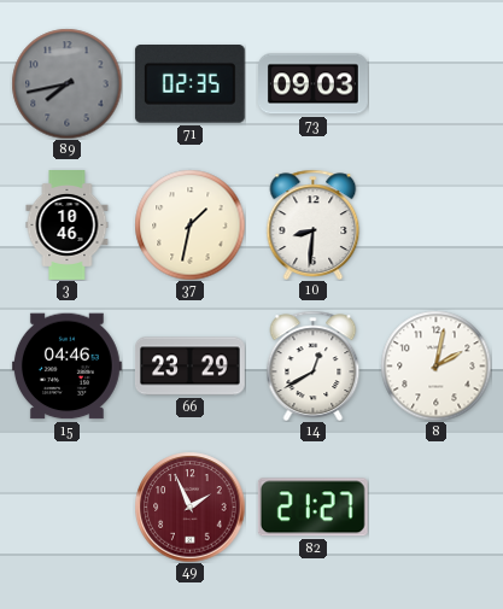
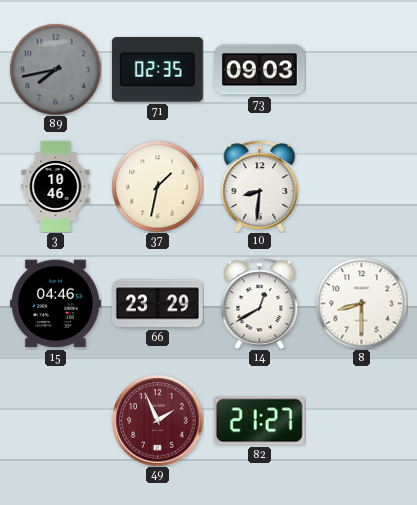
8: 2:02 -> 8:30
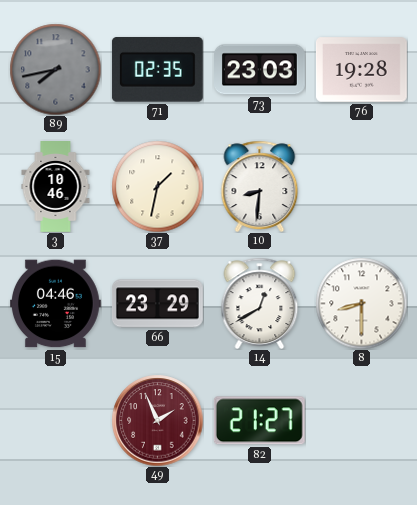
73: 09:03 -> 23:03
76: none -> 19:28
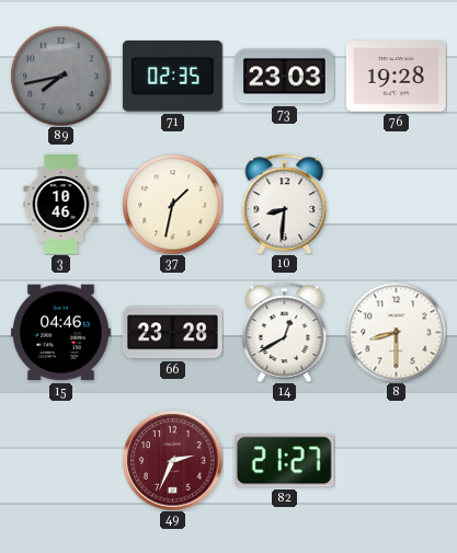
66: 23:29 -> 23:28
49: 1:56 -> 2:34
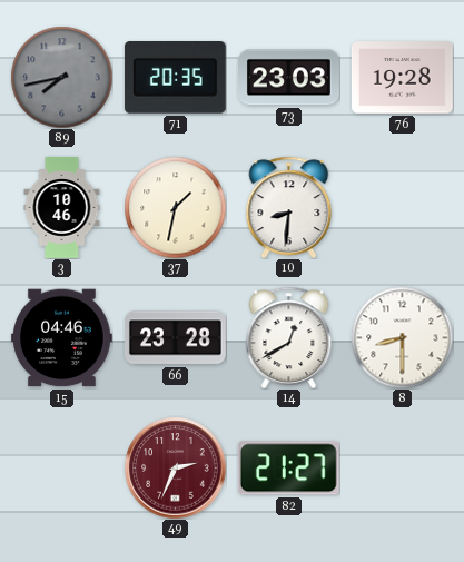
71: 02:35 -> 20:35
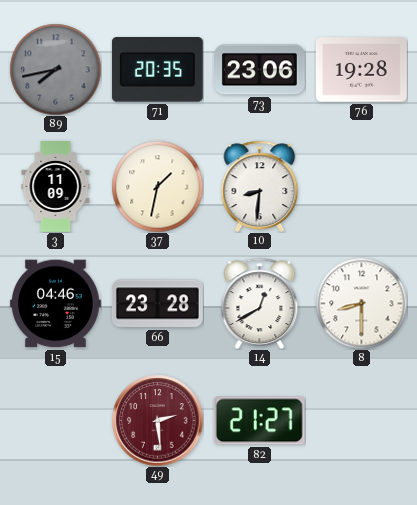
73: 23:03 -> 23:06
3: 10:46 -> 11:09
49: 2:34 -> 2:29
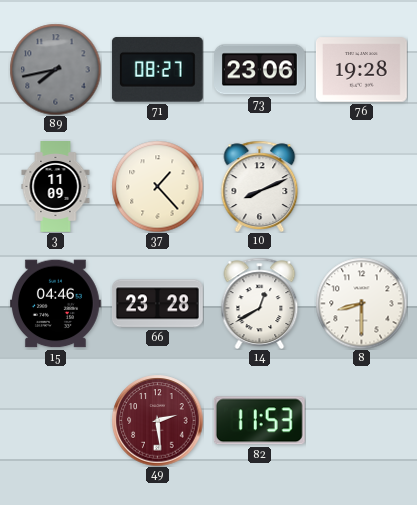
71: 20:35 -> 08:27
37: 1:32 -> 1:23
10: 8:31 -> 8:11
82: 21:27 -> 11:53
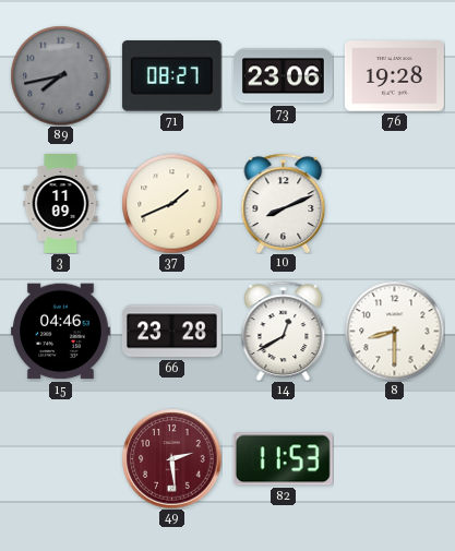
37: 1:23 -> 1:41
